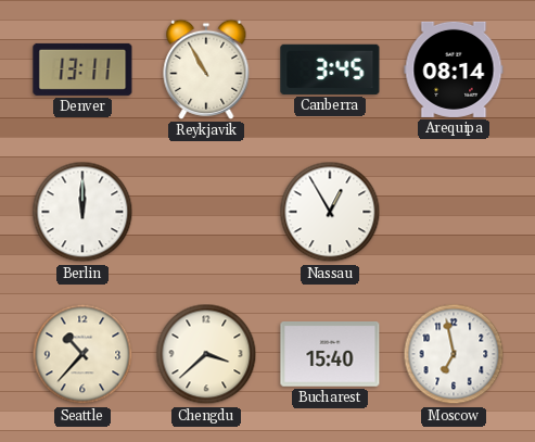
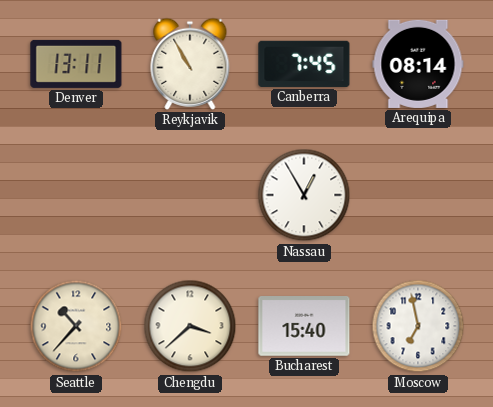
Canberra: 3:45 -> 7:45
Berlin: 12:00 -> none
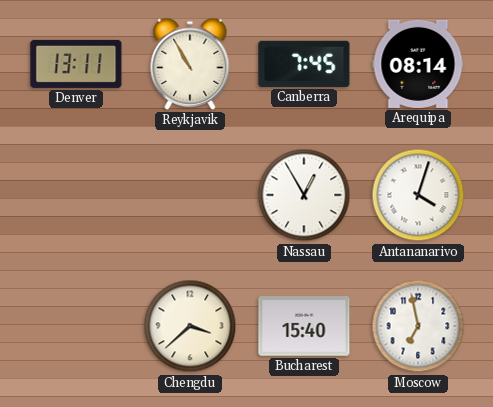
Antananarivo: none -> 4:03
Seattle: 10:37 -> none
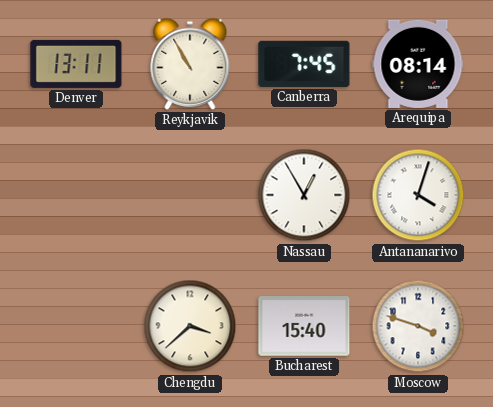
Moscow: 6:58 -> 3:48
